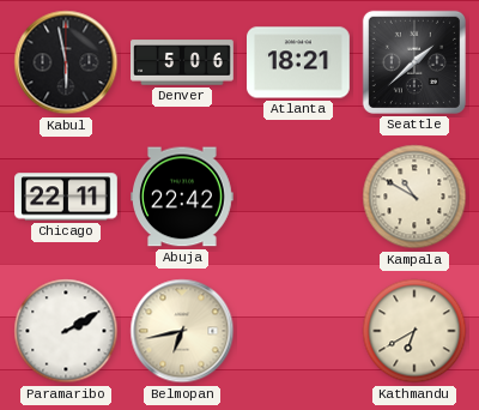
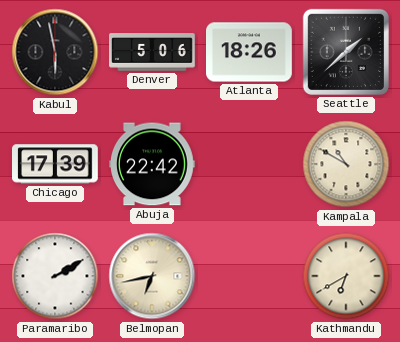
Atlanta: 18:21 -> 18:26
Chicago: 22:11 -> 17:39
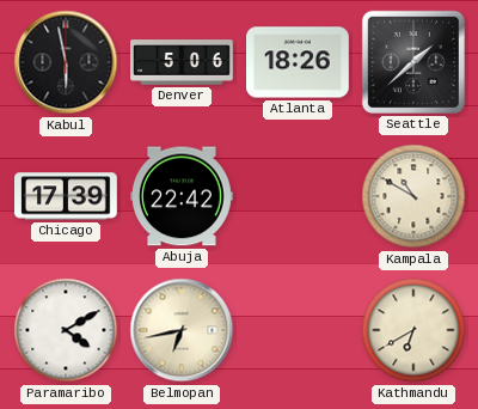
Paramaribo: 2:10 -> 4:10
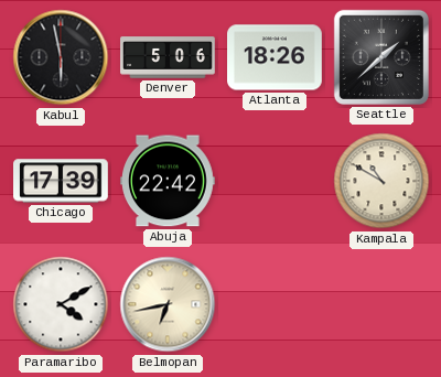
Kathmandu: 6:40 -> none
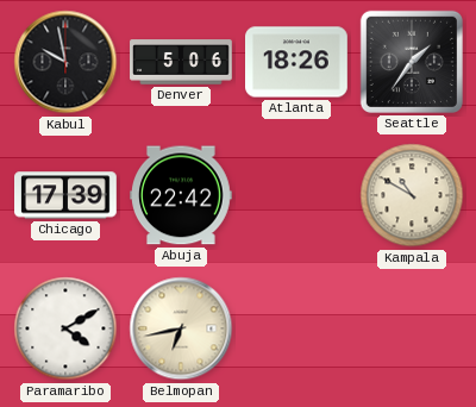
Kabul: 5:58 -> 9:58
Seattle: 1:38 -> 1:36
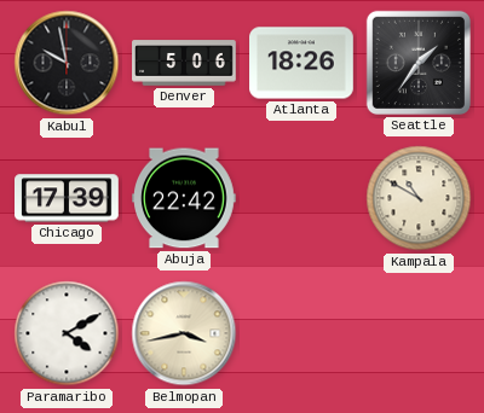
Belmopan: 6:43 -> 3:43
